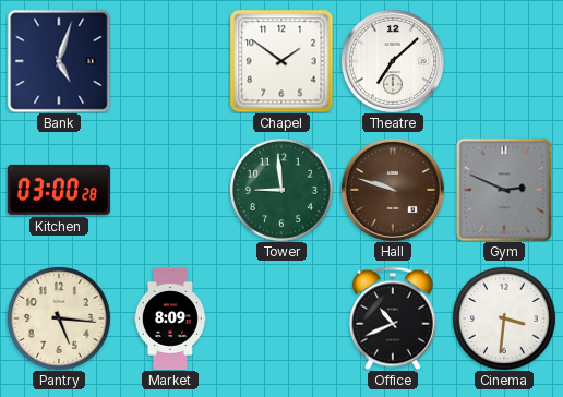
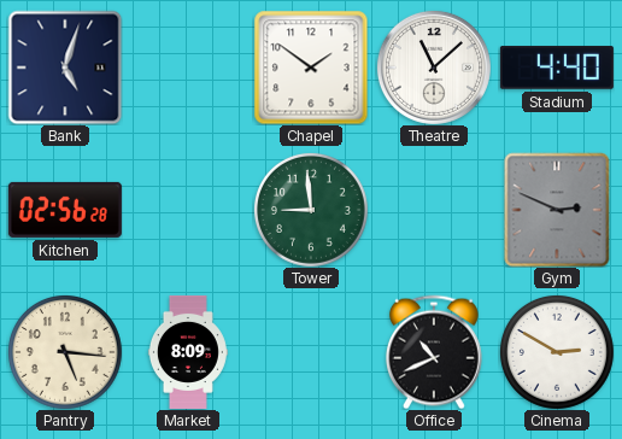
Theatre: 7:08 -> 11:08
Stadium: none -> 4:40
Kitchen: 03:00 -> 02:56
Hall: 9:48 -> none
Cinema: 3:31 -> 2:50
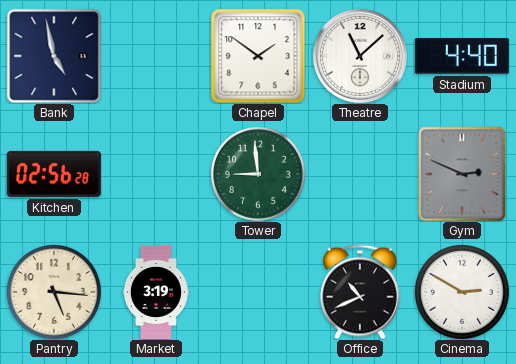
Bank: 5:03 -> 4:58
Market: 8:09 -> 3:19
